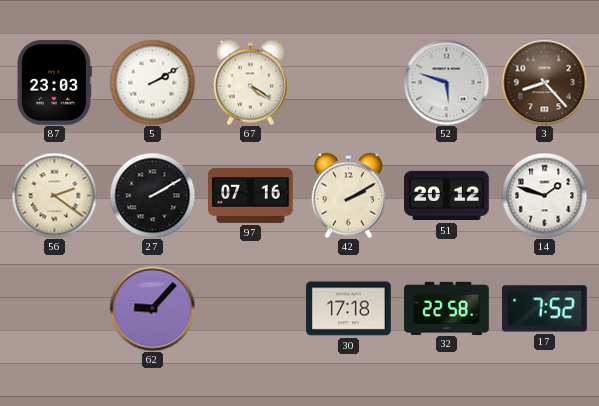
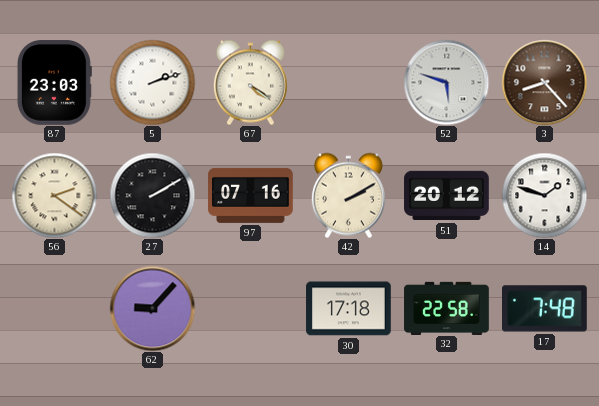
5: 2:10 -> 2:12
17: 7:52 -> 7:48
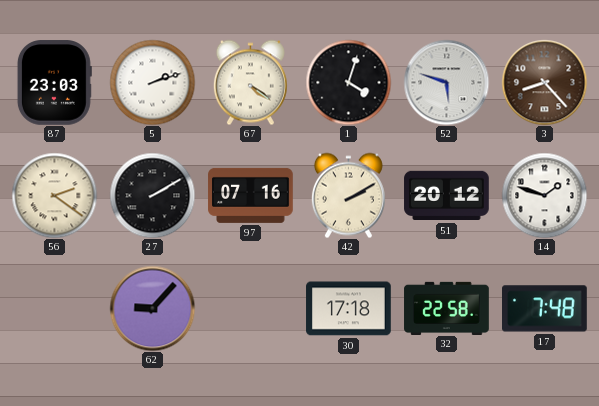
1: none -> 4:03
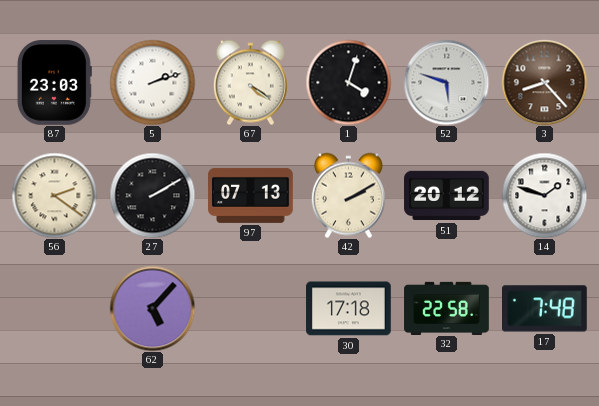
97: 07:16 -> 07:13
62: 9:07 -> 5:07
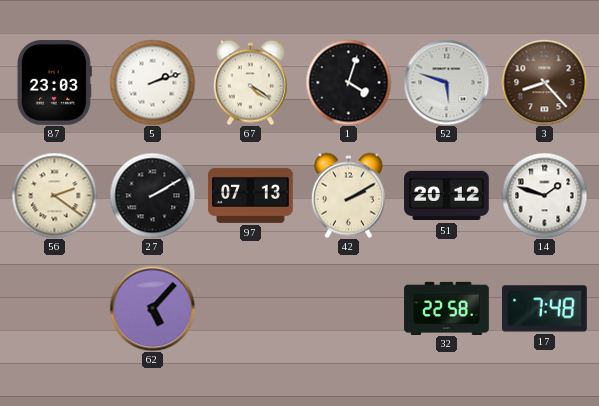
30: 17:18 -> none
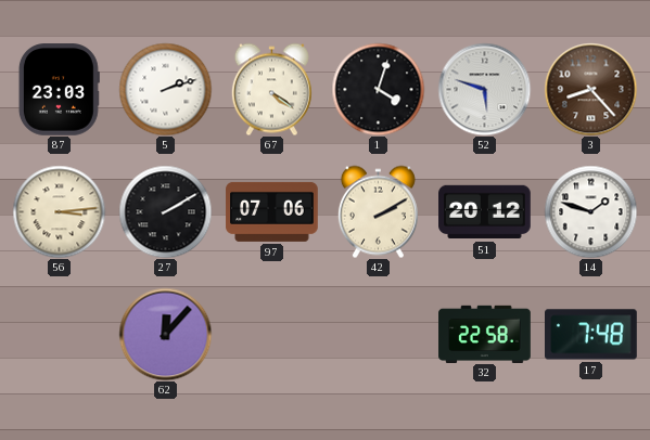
56: 2:21 -> 3:14
97: 07:13 -> 07:06
62: 5:07 -> 12:07
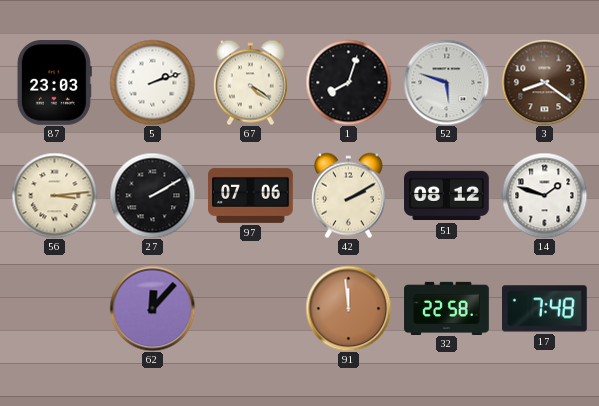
1: 4:03 -> 8:03
3: 8:23 -> 8:21
51: 20:12 -> 08:12
91: none -> 11:59
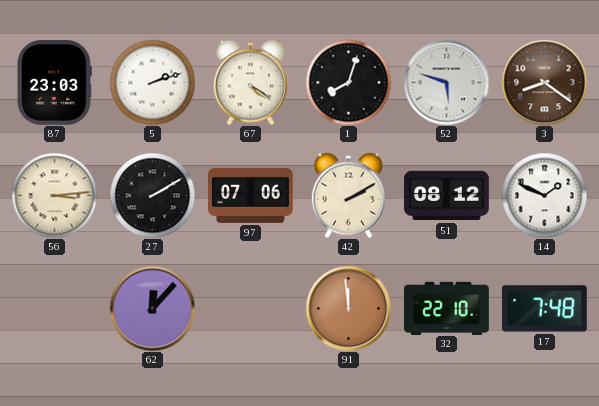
14: 1:48 -> 1:49
32: 22:58 -> 22:10
